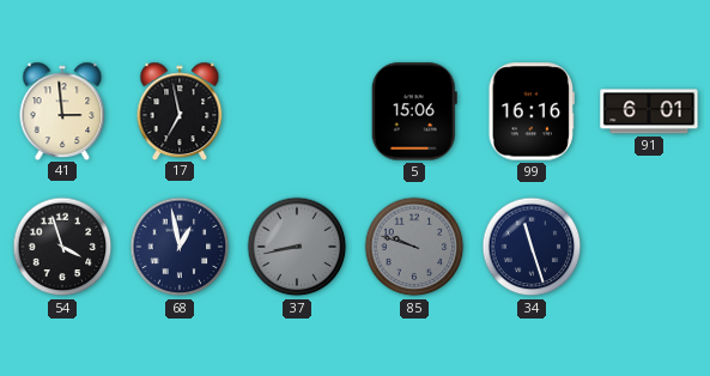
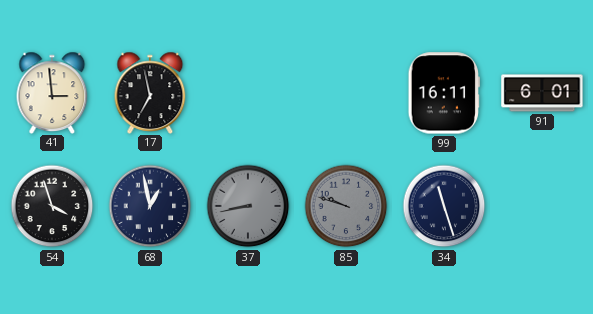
5: 15:06 -> none
99: 16:16 -> 16:11
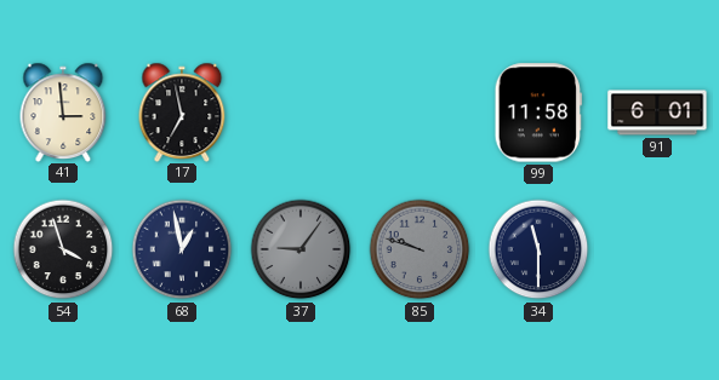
99: 16:11 -> 11:58
37: 8:43 -> 9:06
34: 11:27 -> 11:30
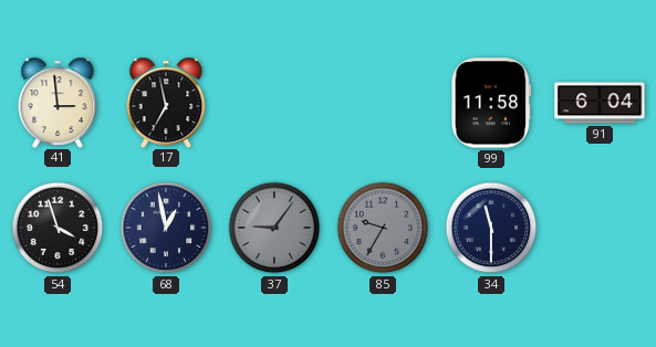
91: 6:01 -> 6:04
85: 9:48 -> 9:35
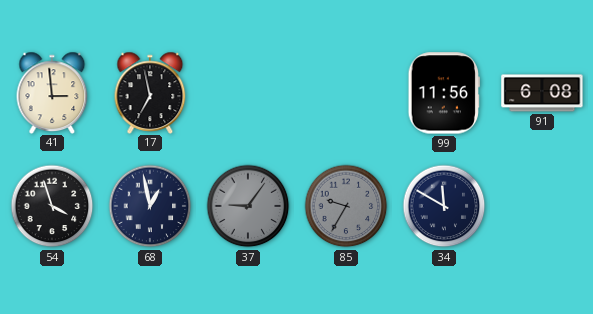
99: 11:58 -> 11:56
91: 6:04 -> 6:08
34: 11:30 -> 11:50
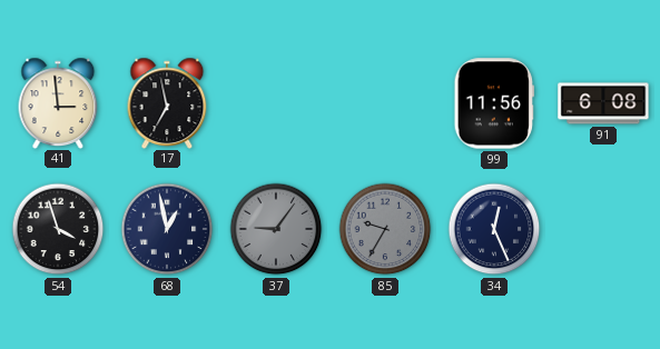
34: 11:50 -> 12:26
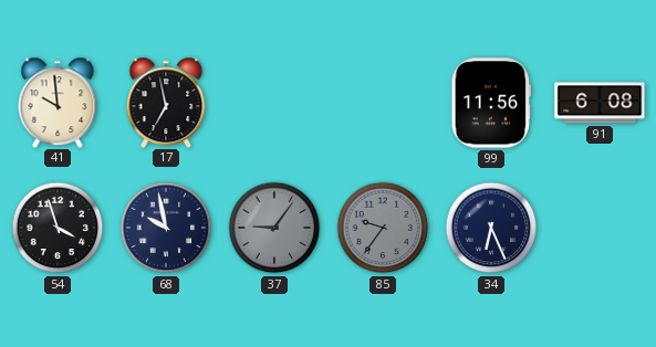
41: 2:59 -> 9:59
68: 12:58 -> 9:58
85: 9:35 -> 9:36
34: 12:26 -> 6:26
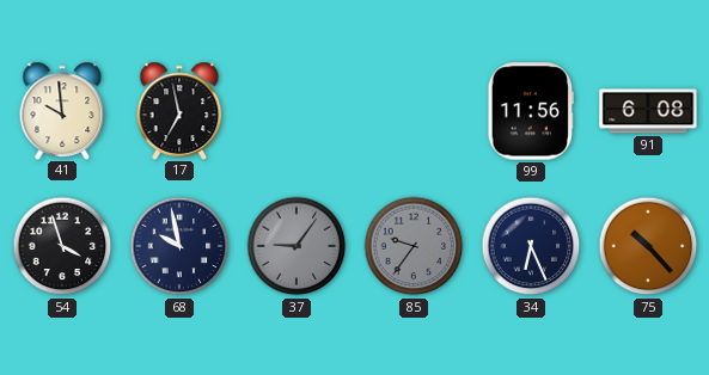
75: none -> 10:23
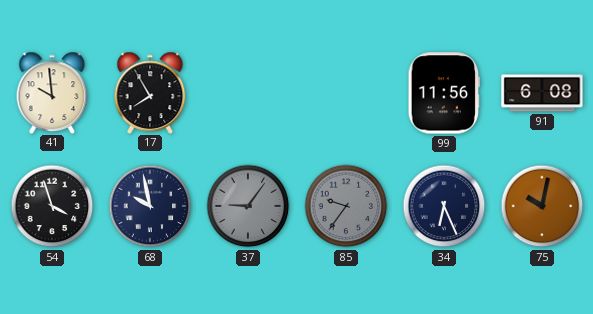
17: 6:58 -> 7:55
75: 10:23 -> 10:02
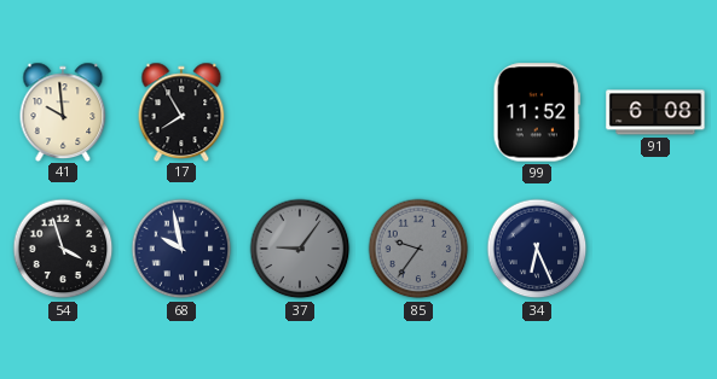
99: 11:56 -> 11:52
75: 10:02 -> none
